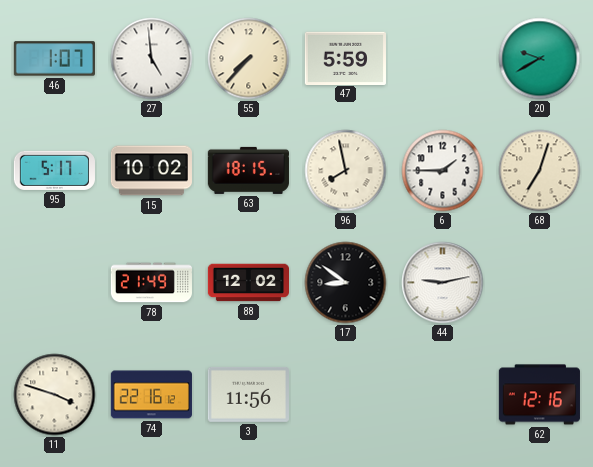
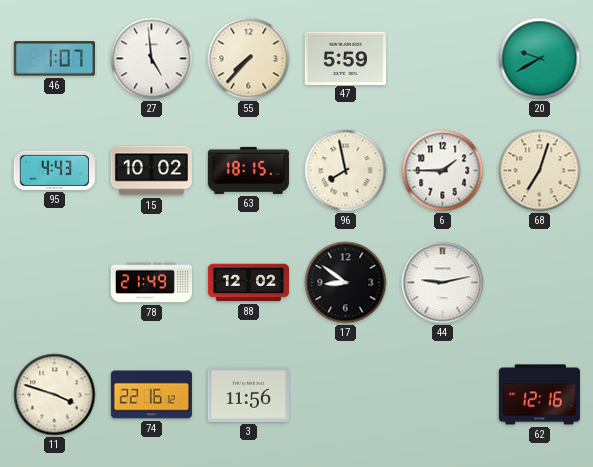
95: 5:17 -> 4:43
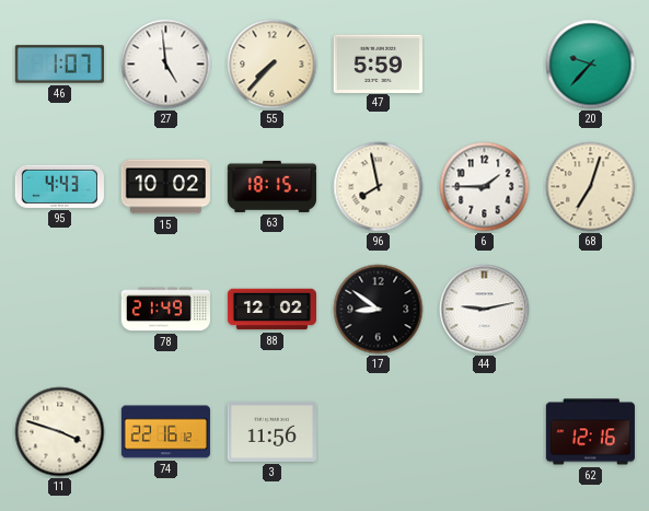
20: 9:40 -> 9:37
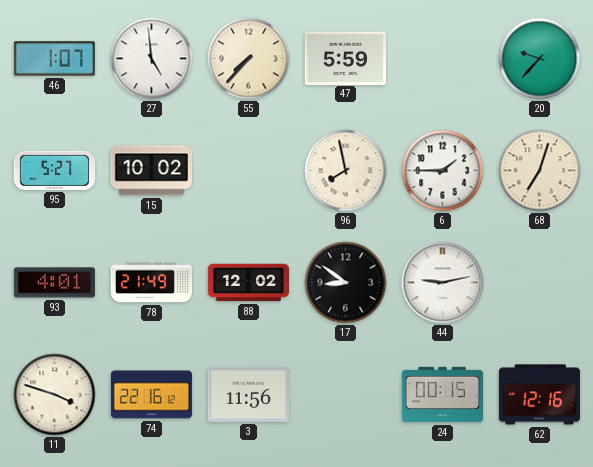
95: 4:43 -> 5:27
63: 18:15 -> none
93: none -> 4:01
24: none -> 00:15
